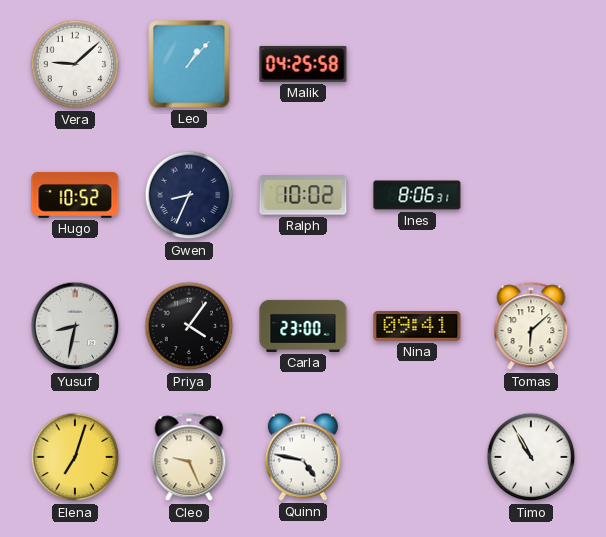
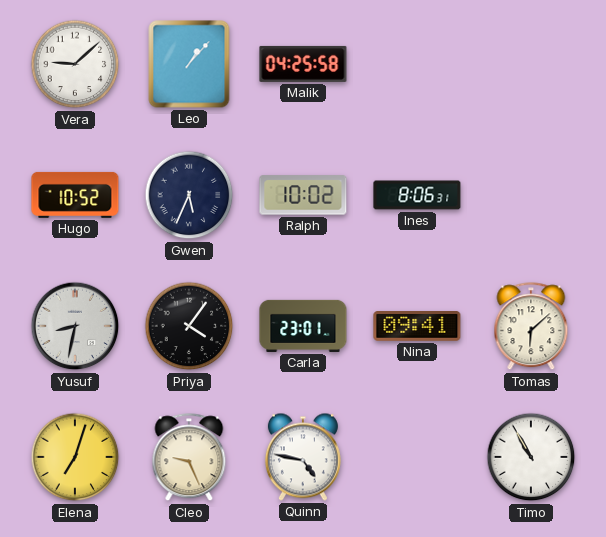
Gwen: 8:34 -> 5:34
Carla: 23:00 -> 23:01
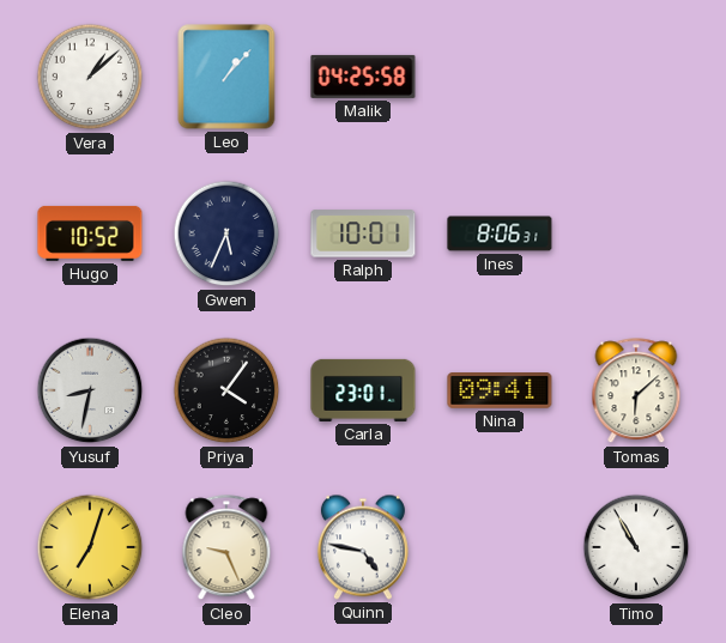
Vera: 9:08 -> 1:08
Ralph: 10:02 -> 10:01
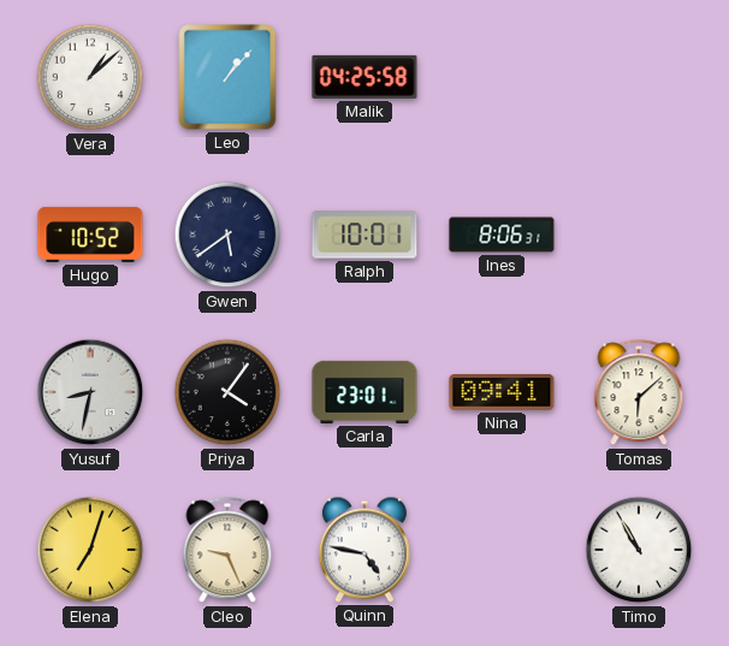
Gwen: 5:34 -> 5:39
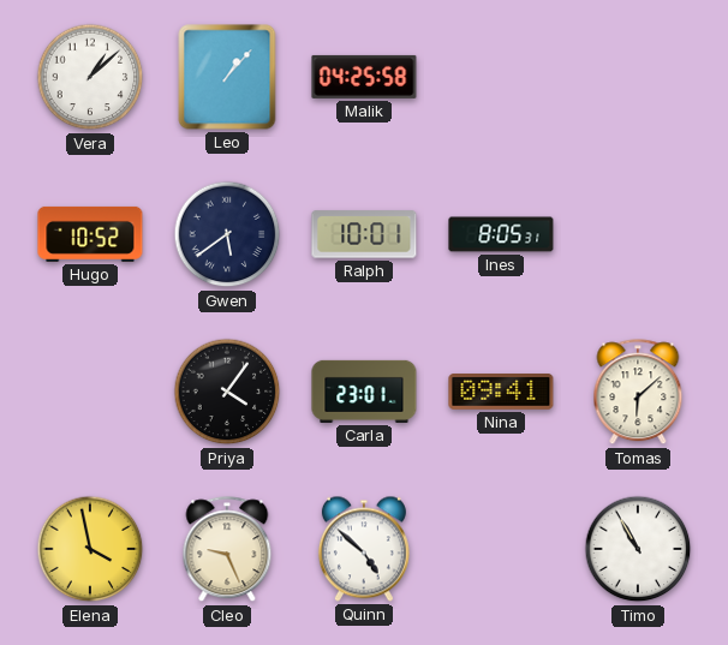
Ines: 8:06 -> 8:05
Yusuf: 8:32 -> none
Elena: 7:03 -> 3:58
Quinn: 4:47 -> 4:52
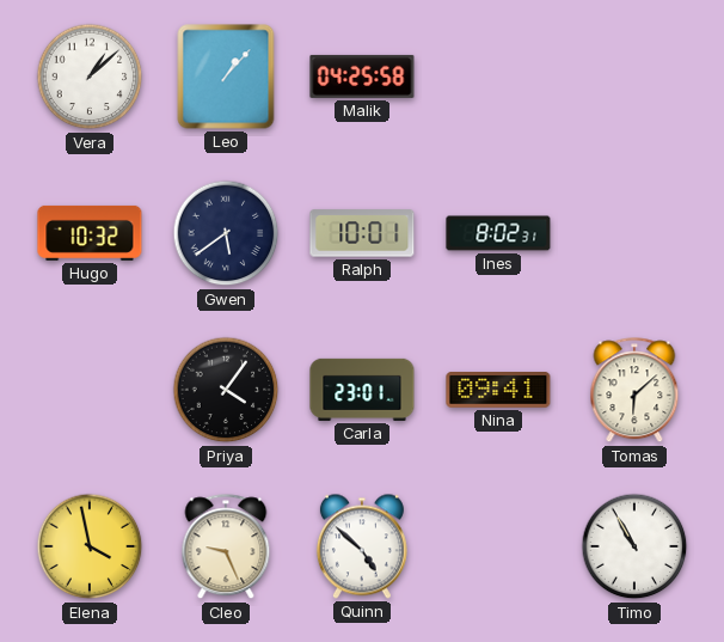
Hugo: 10:52 -> 10:32
Ines: 8:05 -> 8:02
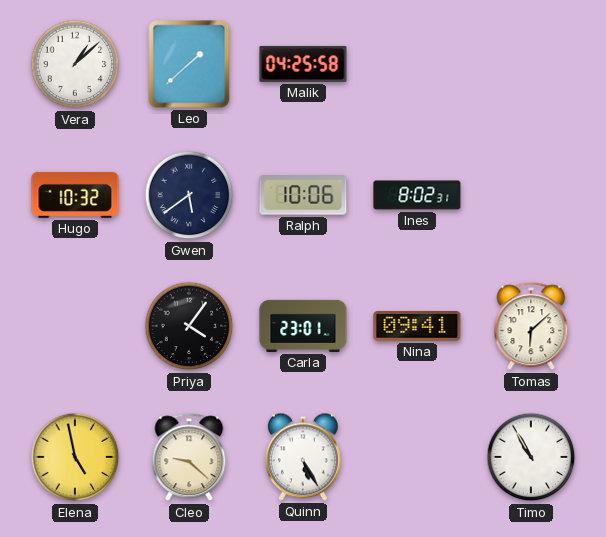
Leo: 1:07 -> 1:38
Ralph: 10:01 -> 10:06
Elena: 3:58 -> 4:58
Cleo: 9:26 -> 9:22
Quinn: 4:52 -> 5:25
